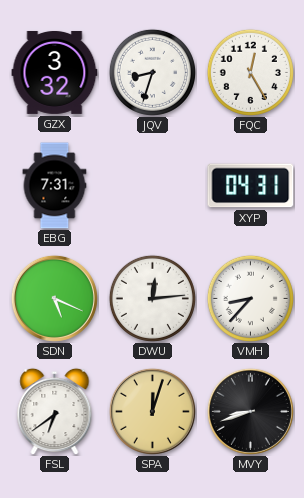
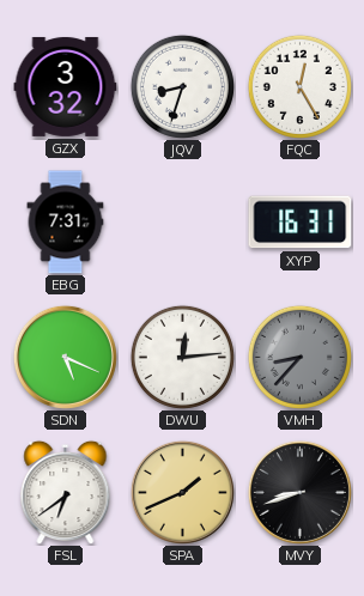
XYP: 04:31 -> 16:31
VMH dial: white -> grey
SPA: 12:03 -> 1:41
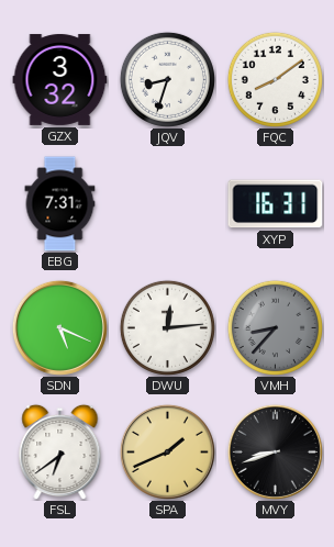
FQC: 12:25 -> 8:09
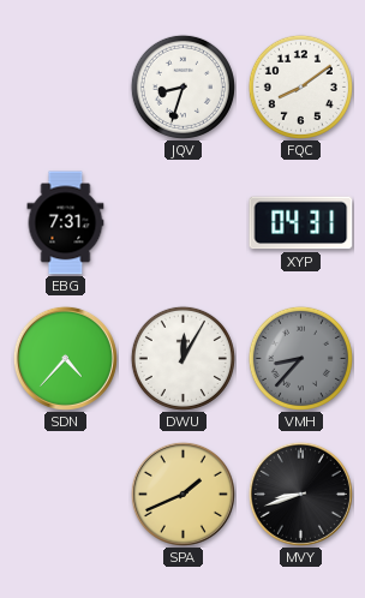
GZX: 3:32 -> none
XYP: 16:31 -> 04:31
SDN: 5:19 -> 4:37
DWU: 12:14 -> 12:05
FSL: 6:39 -> none
